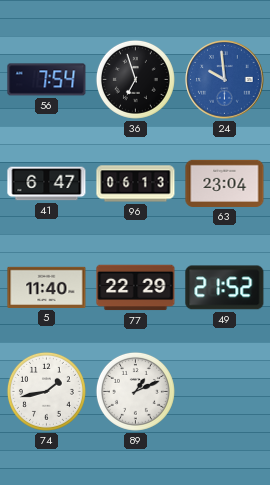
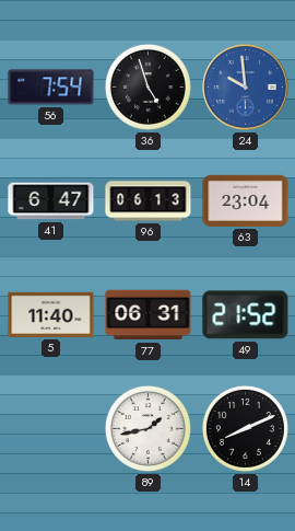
36: 6:57 -> 4:57
77: 22:29 -> 06:31
74: 1:43 -> none
89: 1:11 -> 1:43
14: none -> 8:11
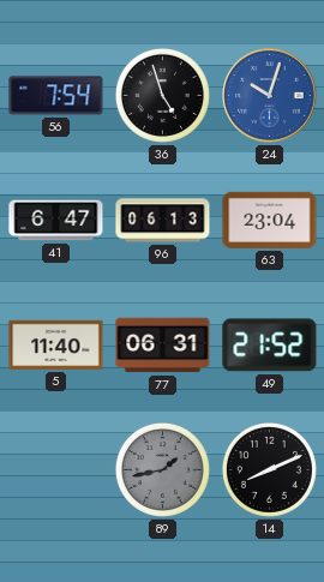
24: 9:59 -> 10:03
89 dial: white -> grey
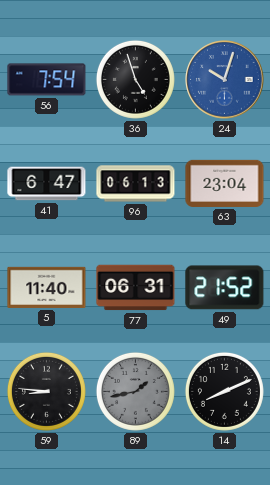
59: none -> 8:46
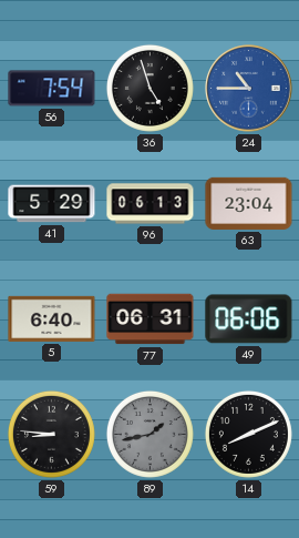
24: 10:03 -> 10:45
41: 6:47 -> 5:29
5: 11:40 -> 6:40
49: 21:52 -> 06:06
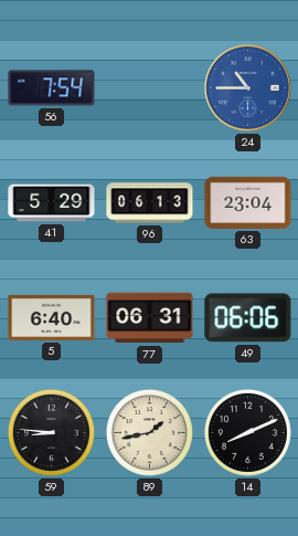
36: 4:57 -> none
89 dial: grey -> cream
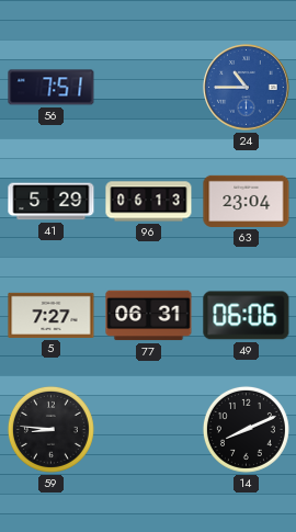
56: 7:54 -> 7:51
5: 6:40 -> 7:27
89: 1:43 -> none
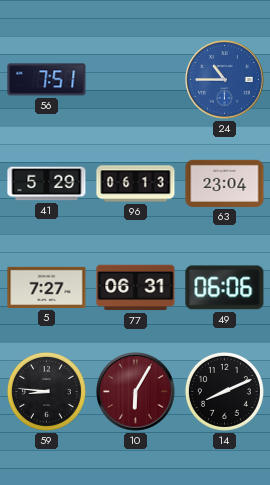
10: none -> 6:05
